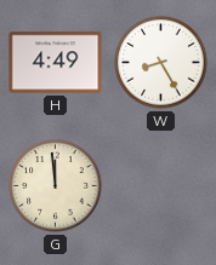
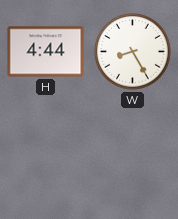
H: 4:49 -> 4:44
G: 11:59 -> none
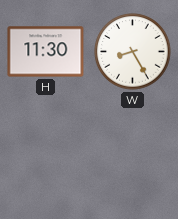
H: 4:44 -> 11:30
